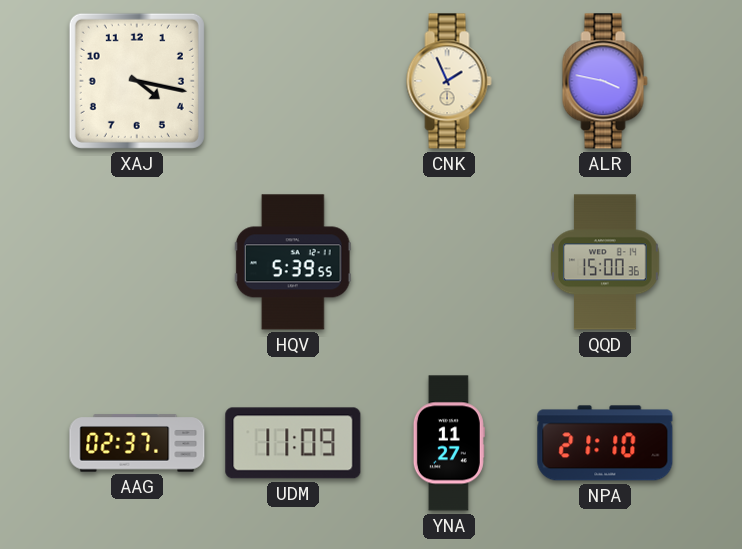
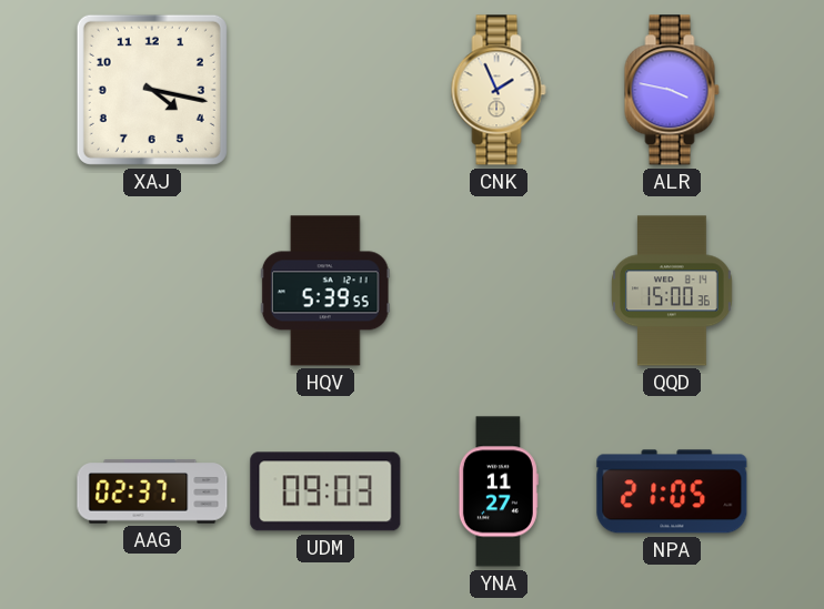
UDM: 11:09 -> 09:03
NPA: 21:10 -> 21:05
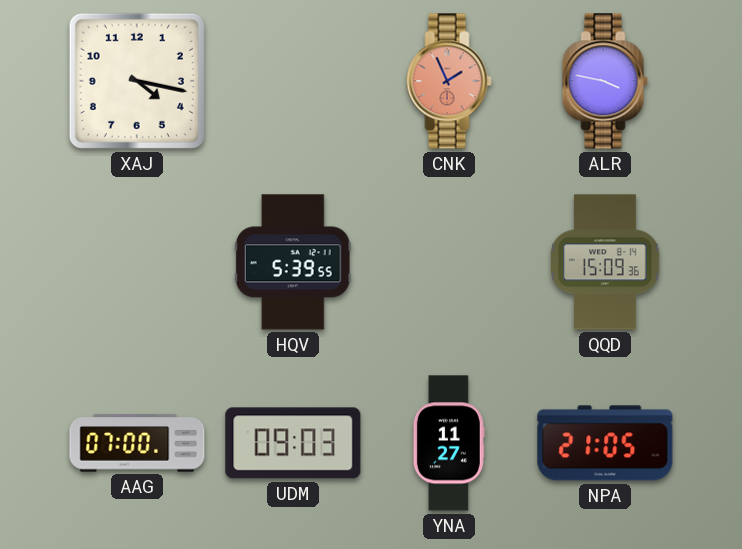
CNK dial: cream -> salmon
QQD: 15:00 -> 15:09
AAG: 02:37 -> 07:00
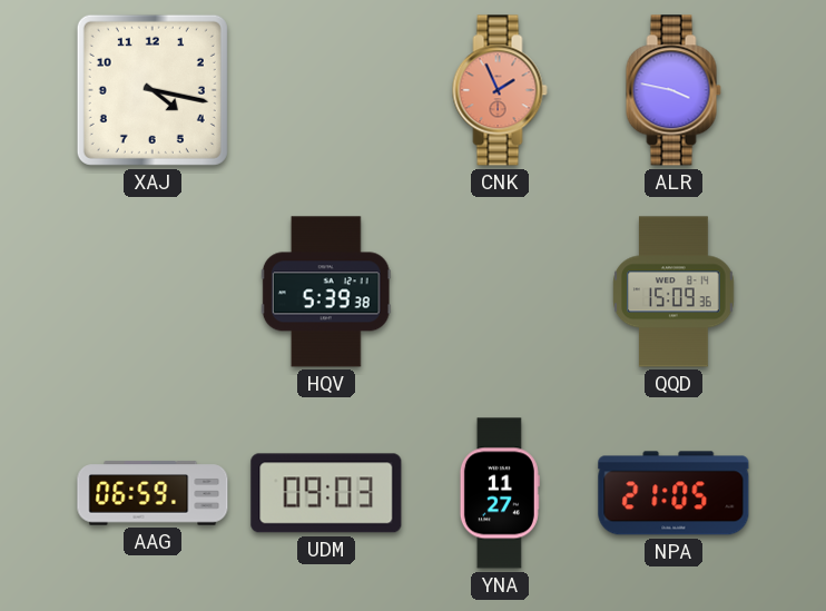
HQV: 5:39:55 -> 5:39:38
AAG: 07:00 -> 06:59
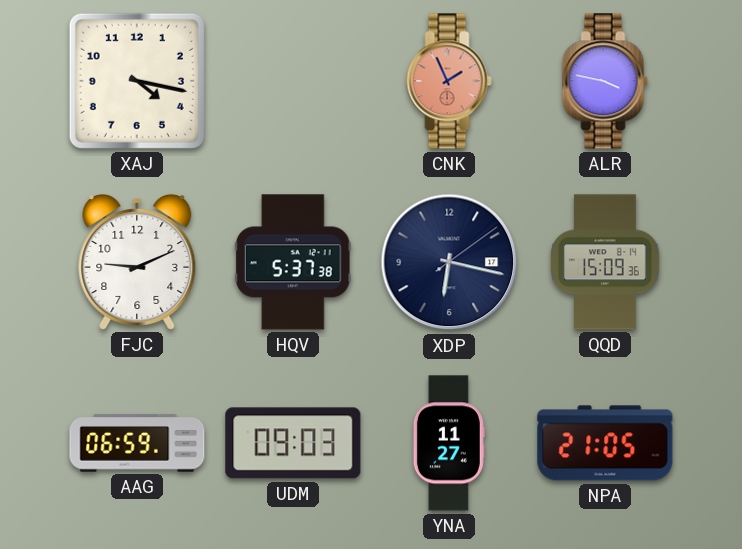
FJC: none -> 9:11
HQV: 5:39 -> 5:37
XDP: none -> 6:17
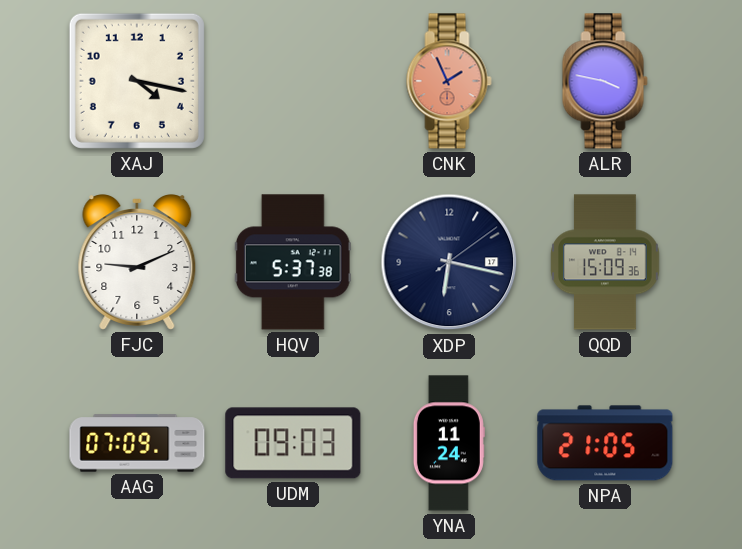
AAG: 06:59 -> 07:09
YNA: 11:27 -> 11:24
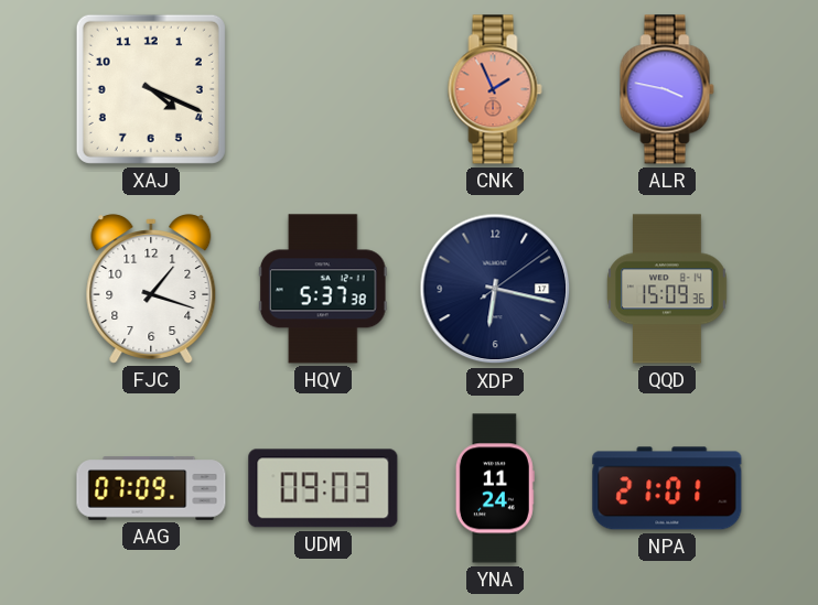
XAJ: 4:17 -> 4:19
FJC: 9:11 -> 1:18
NPA: 21:05 -> 21:01
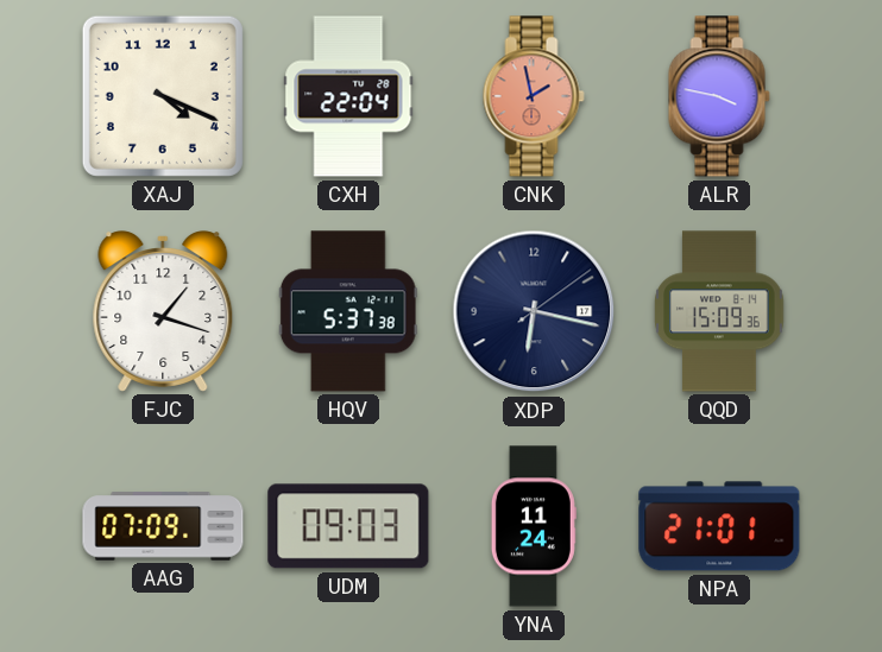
CXH: none -> 22:04
CNK: 1:56 -> 1:58
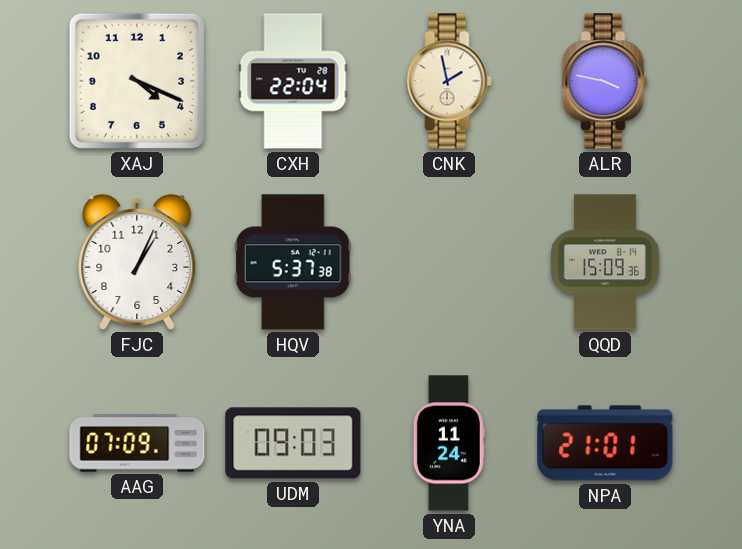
CNK dial: salmon -> cream
FJC: 1:18 -> 1:04
XDP: 6:17 -> none
